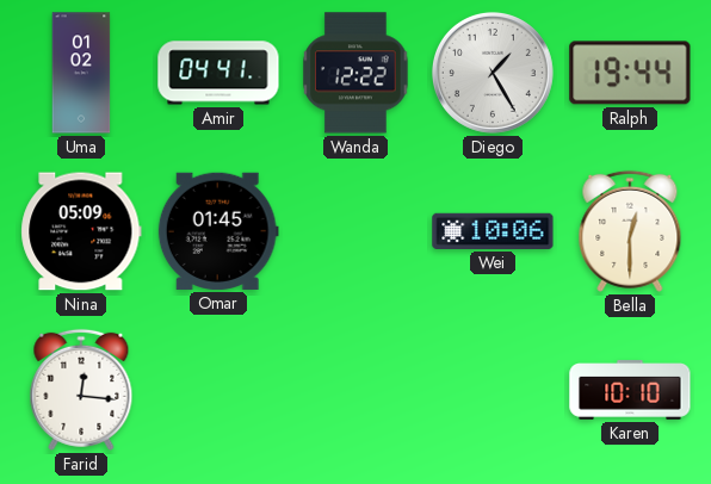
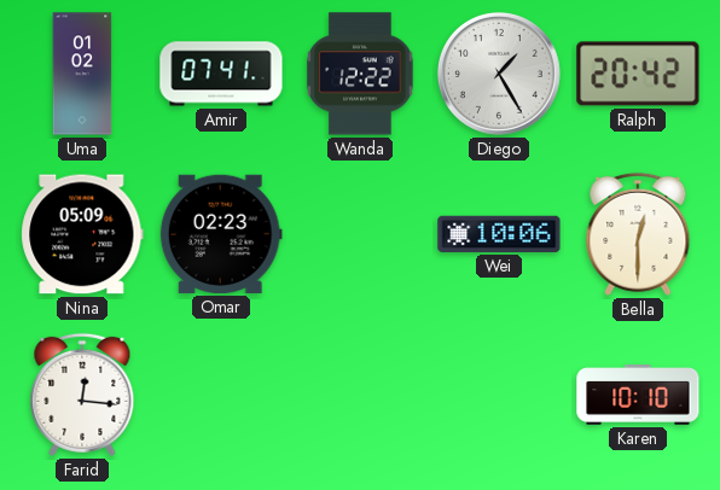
Amir: 04:41 -> 07:41
Ralph: 19:44 -> 20:42
Omar: 01:45 -> 02:23
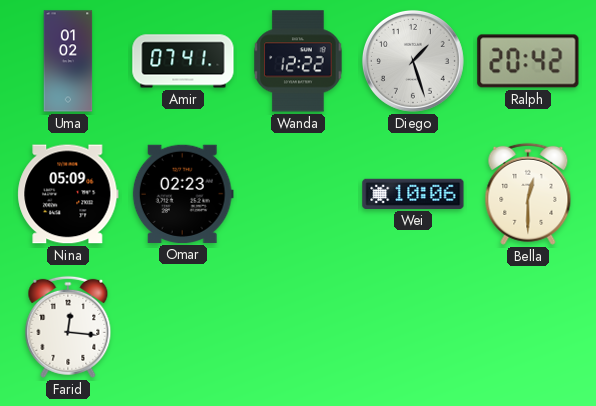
Diego: 1:25 -> 1:27
Karen: 10:10 -> none
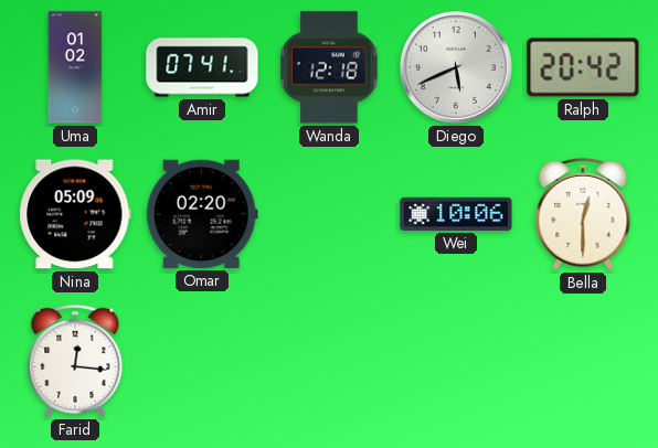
Wanda: 12:22 -> 12:18
Diego: 1:27 -> 5:41
Omar: 02:23 -> 02:20
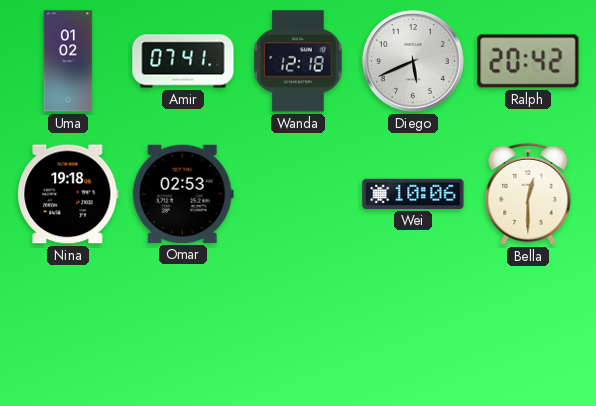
Nina: 05:09 -> 19:18
Omar: 02:20 -> 02:53
Farid: 12:16 -> none
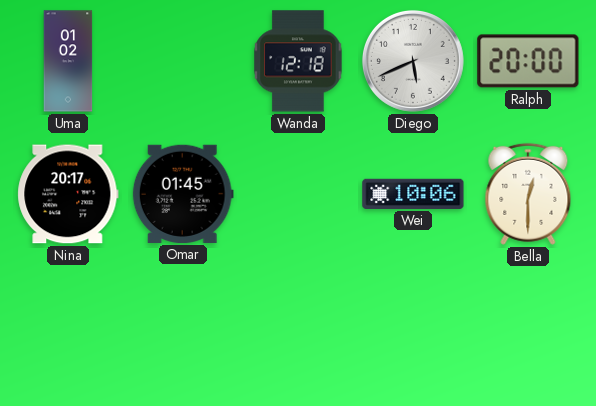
Amir: 07:41 -> none
Ralph: 20:42 -> 20:00
Nina: 19:18 -> 20:17
Omar: 02:53 -> 01:45
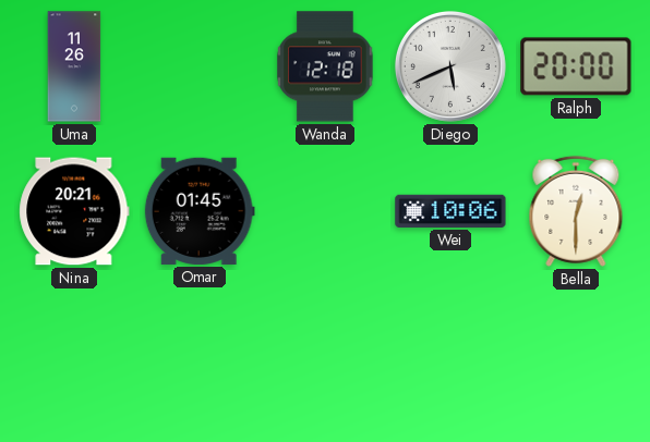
Uma: 01:02 -> 11:26
Nina: 20:17 -> 20:21
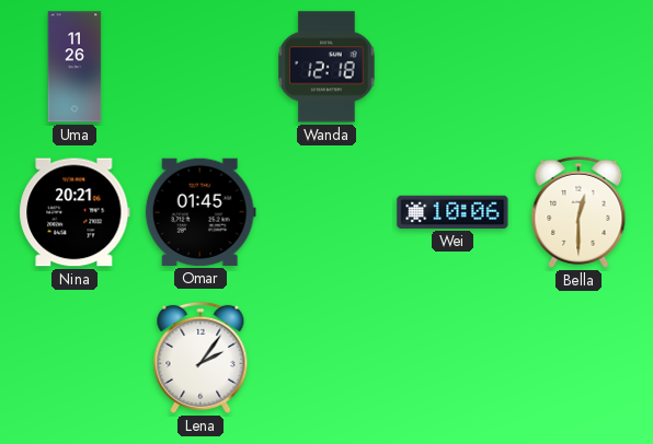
Diego: 5:41 -> none
Ralph: 20:00 -> none
Lena: none -> 2:06
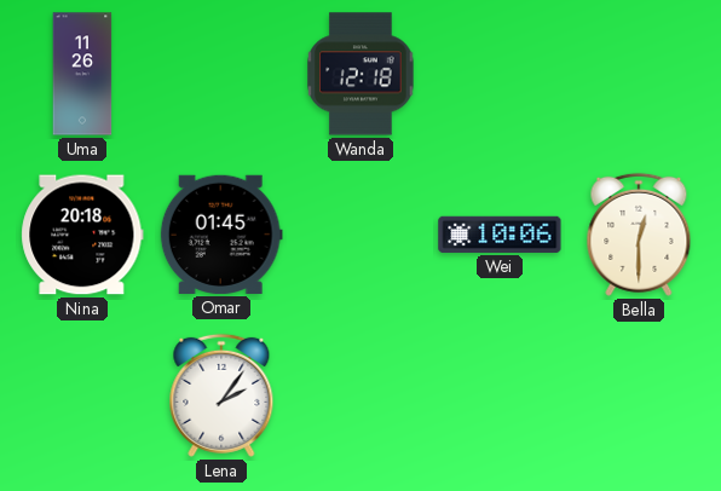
Nina: 20:21 -> 20:18
